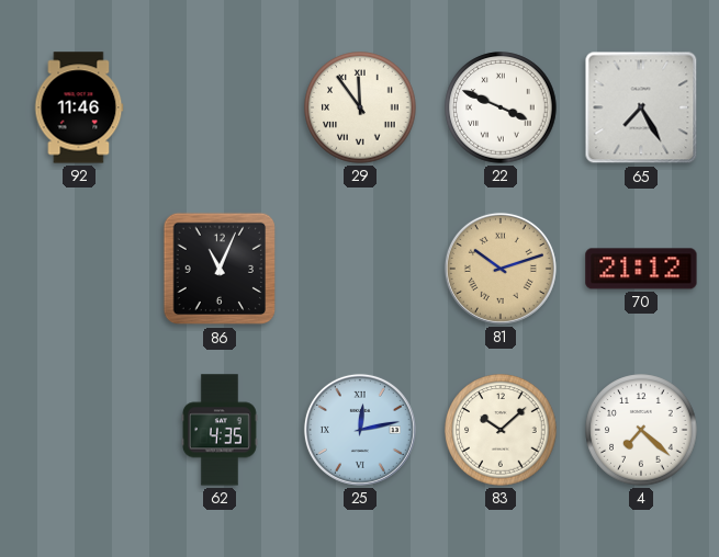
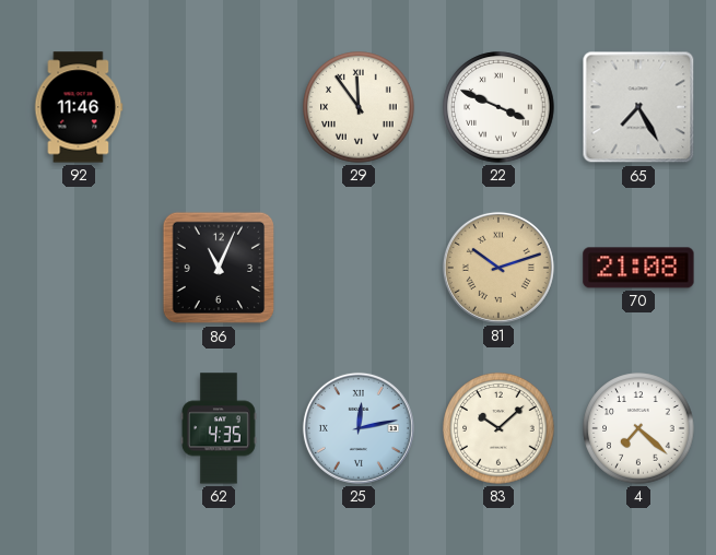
70: 21:12 -> 21:08
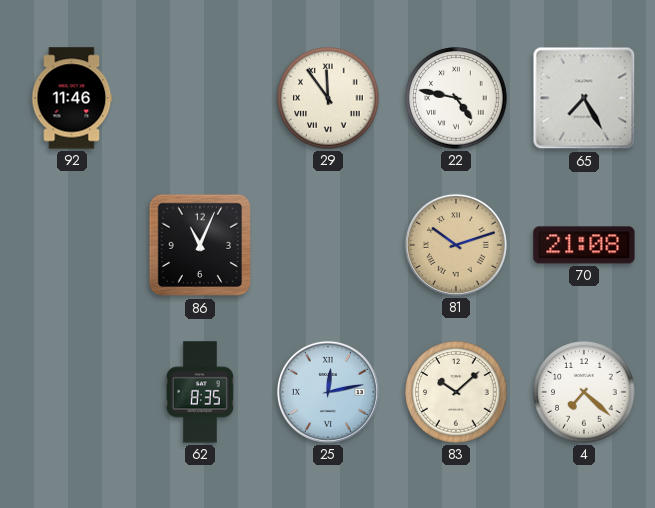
22: 3:49 -> 4:47
62: 4:35 -> 8:35
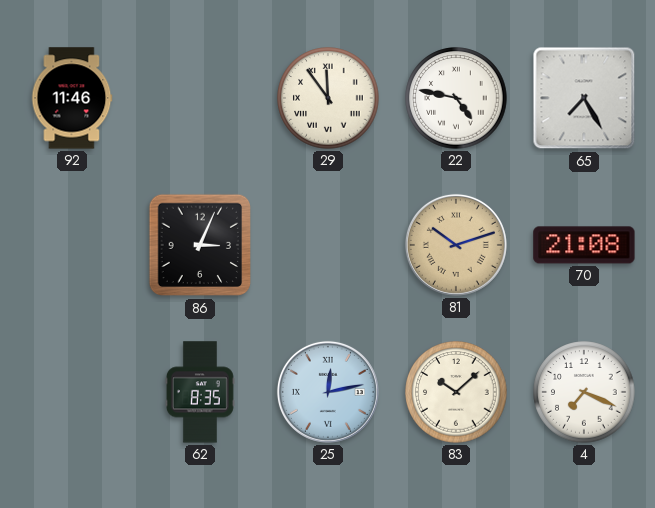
86: 11:04 -> 3:04
4: 7:22 -> 7:19
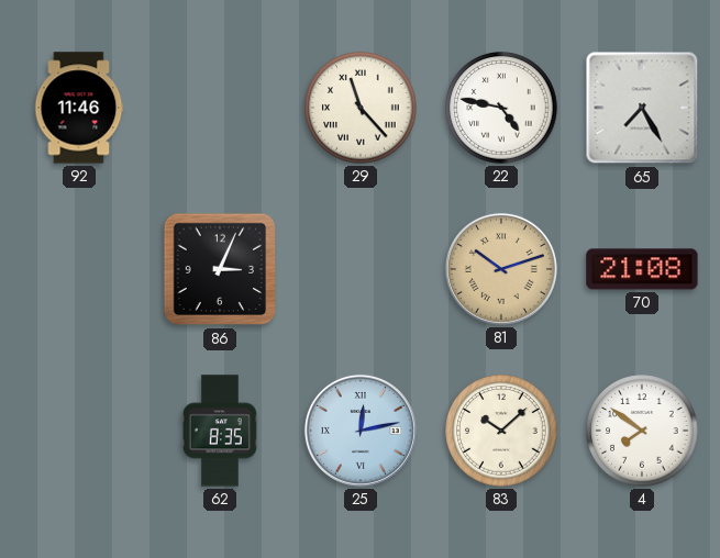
29: 11:54 -> 11:23
4: 7:19 -> 7:51
